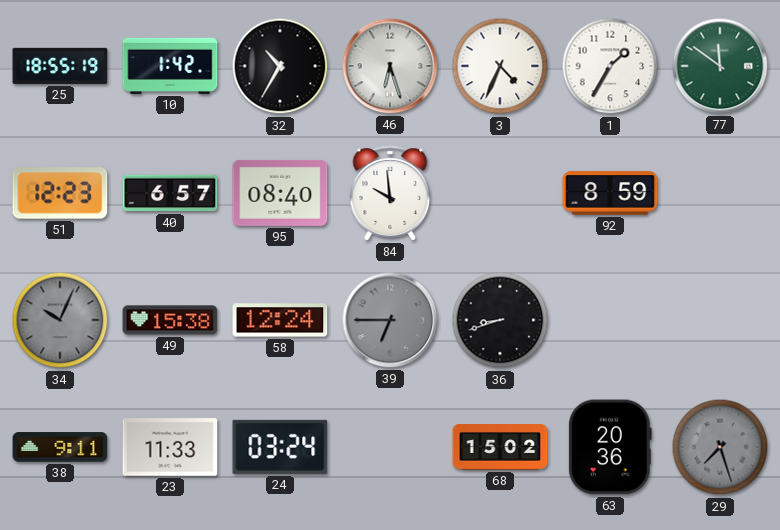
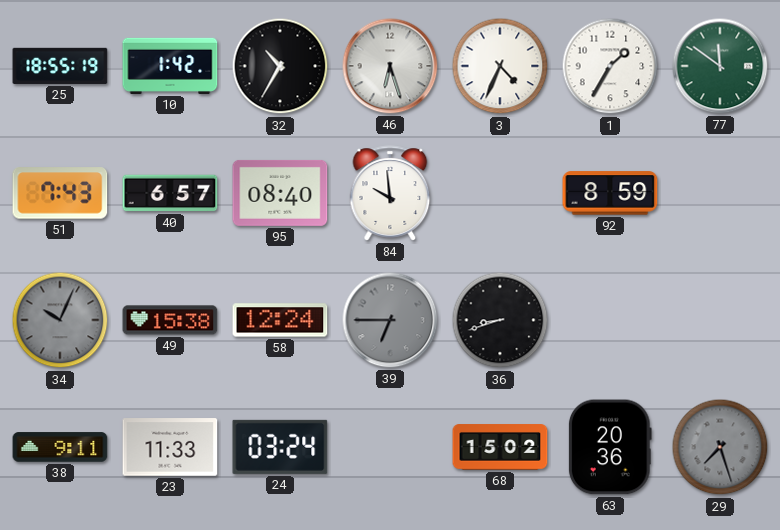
51: 12:23 -> 7:43
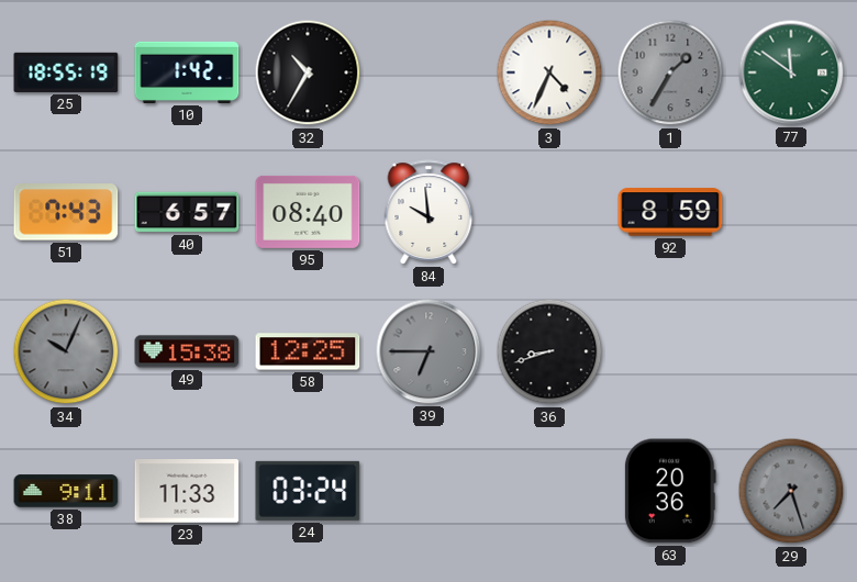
46: 6:27 -> none
1 dial: white -> grey
58: 12:24 -> 12:25
68: 15:02 -> none
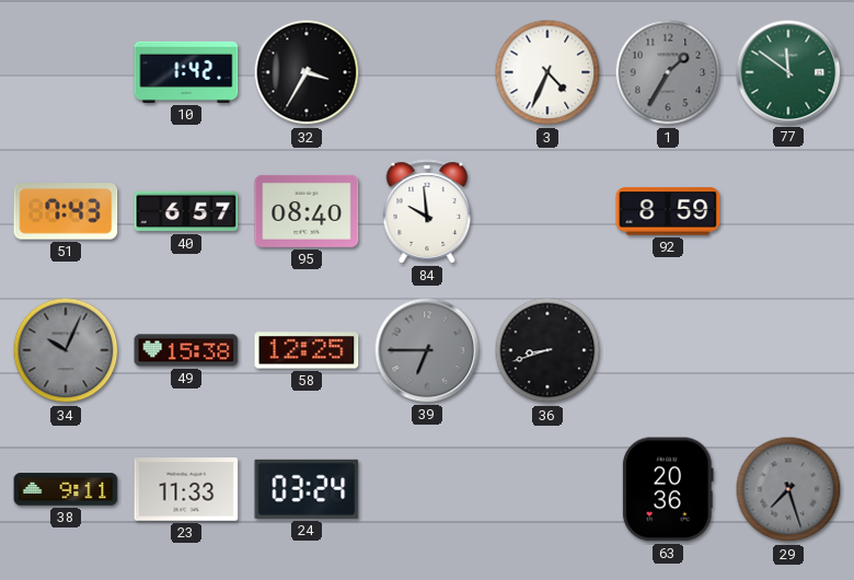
25: 18:55 -> none
32: 10:35 -> 3:35
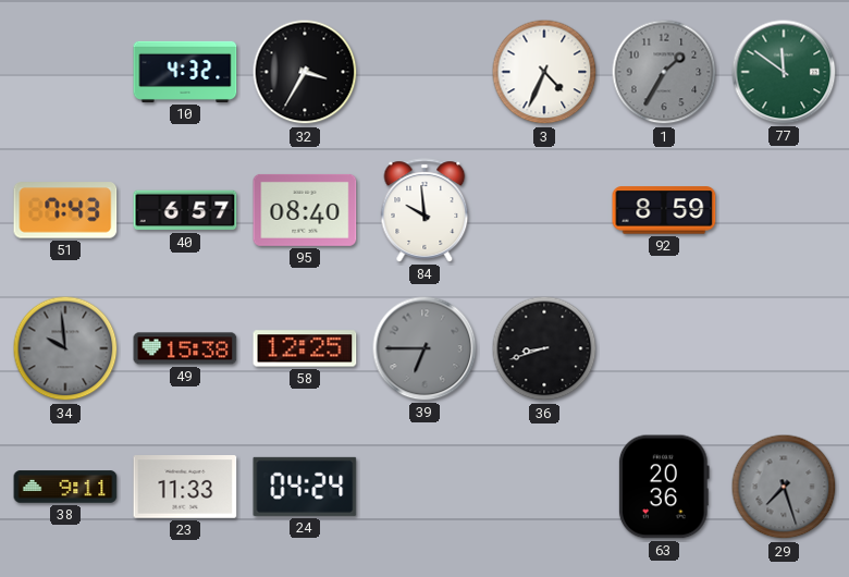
10: 1:42 -> 4:32
34: 10:04 -> 9:59
24: 03:24 -> 04:24
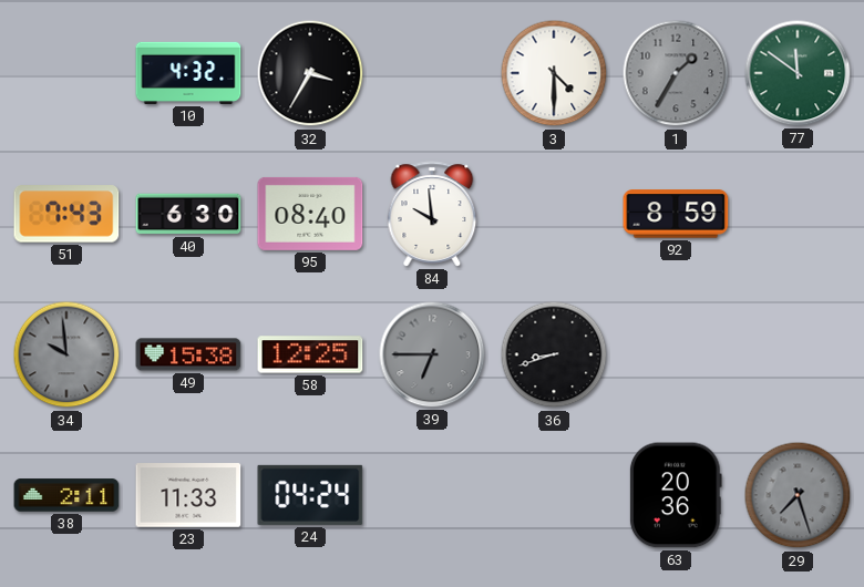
3: 4:34 -> 4:30
40: 6:57 -> 6:30
38: 9:11 -> 2:11
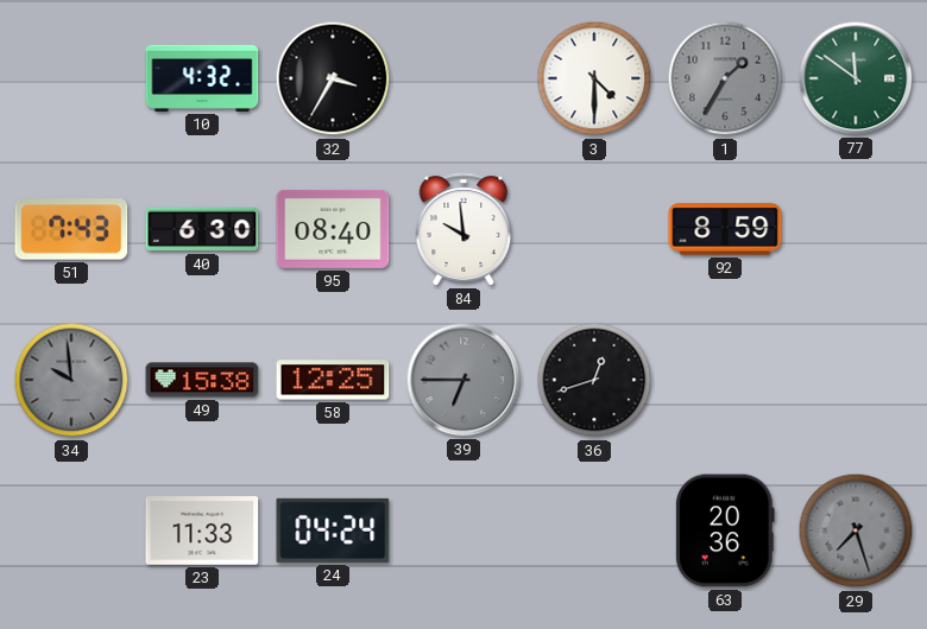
36: 8:42 -> 12:42
38: 2:11 -> none
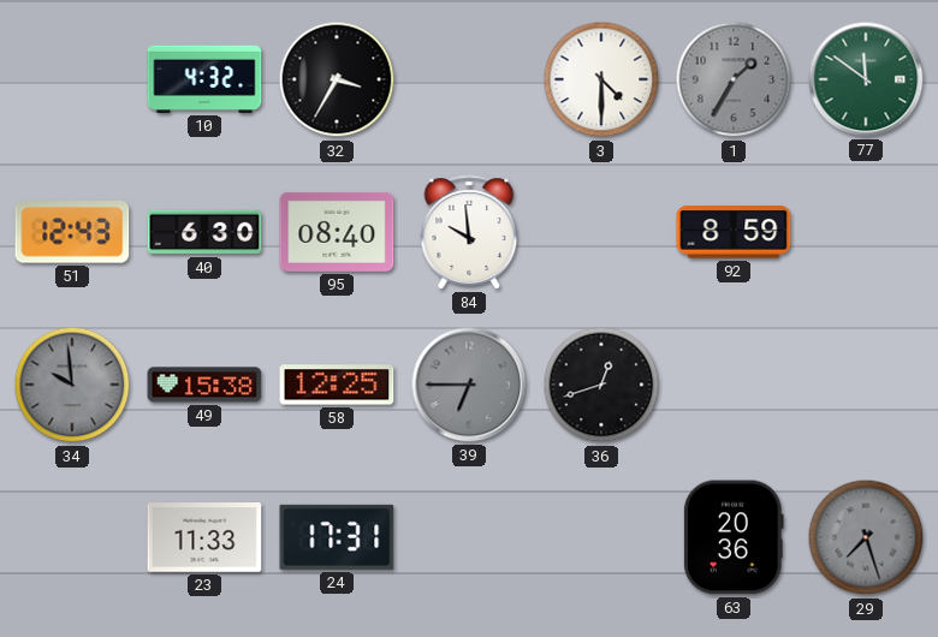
51: 7:43 -> 12:43
24: 04:24 -> 17:31
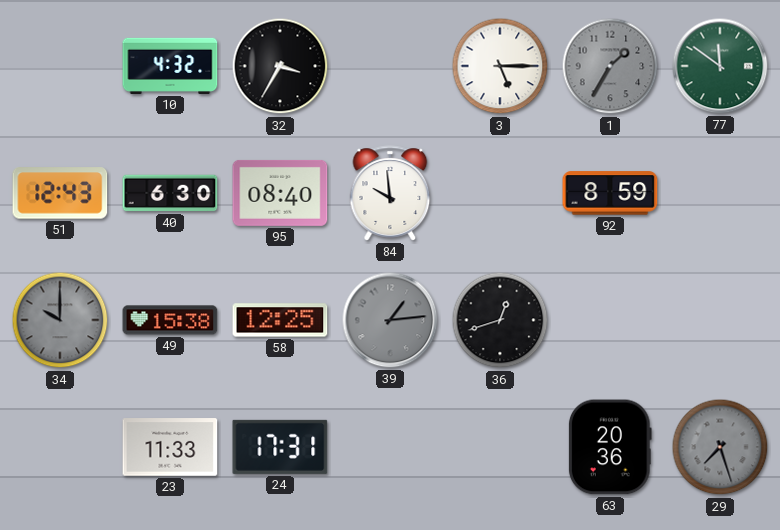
3: 4:30 -> 5:15
34: 9:59 -> 10:00
39: 6:45 -> 1:14
